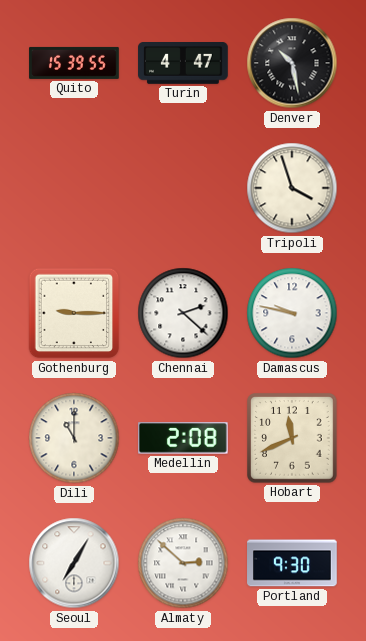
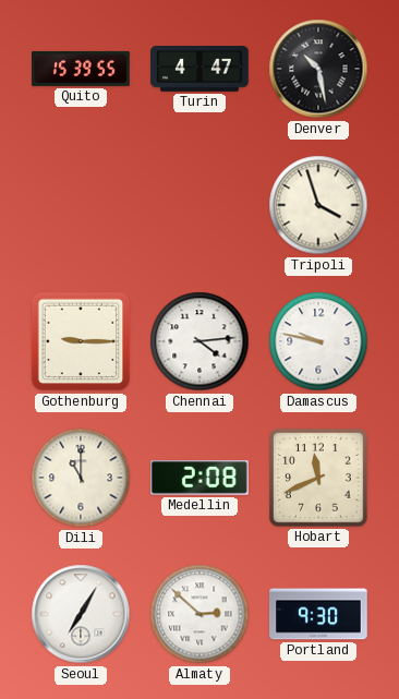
Chennai: 2:22 -> 4:14
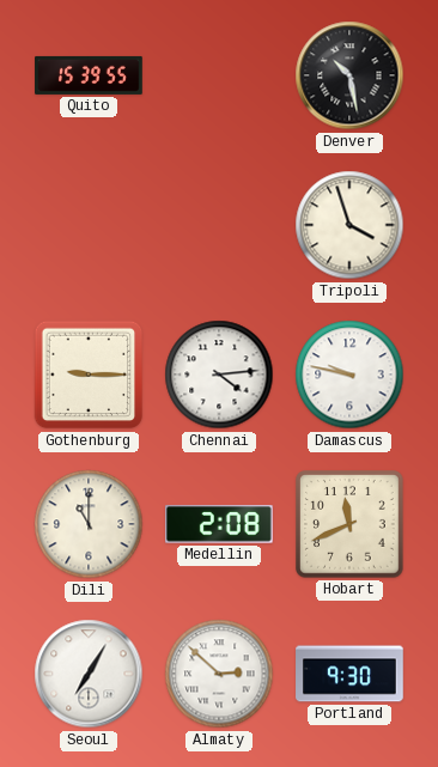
Turin: 4:47 -> none
